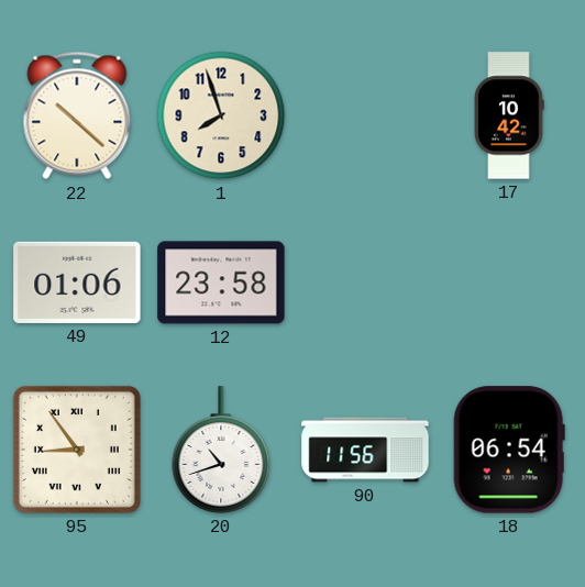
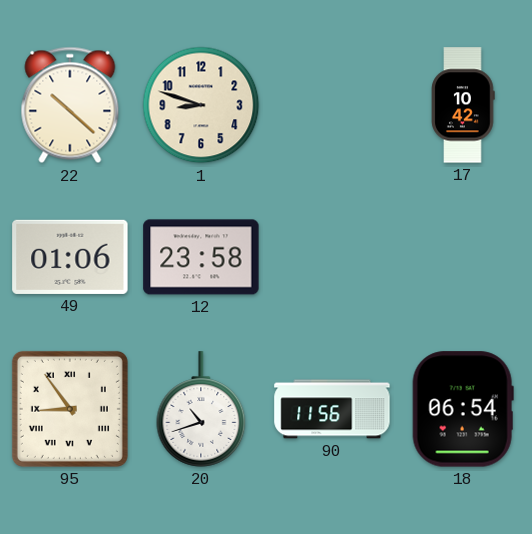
1: 7:57 -> 8:48
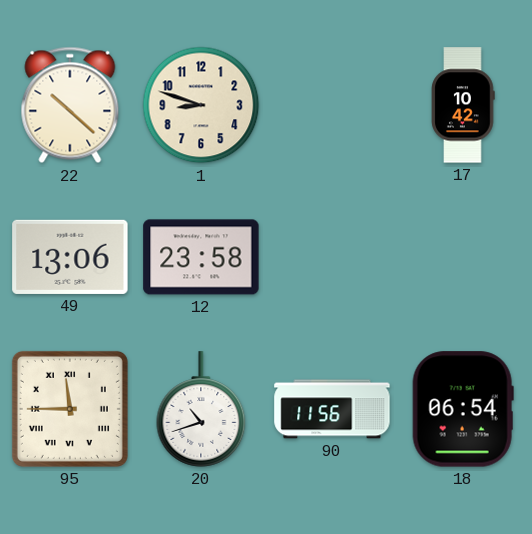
49: 01:06 -> 13:06
95: 8:54 -> 11:45
